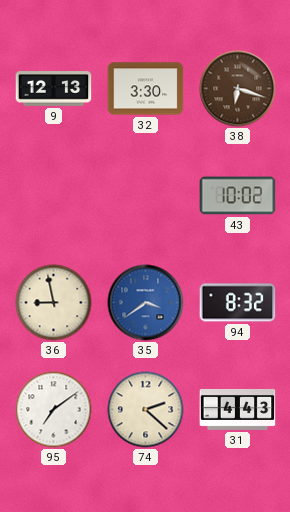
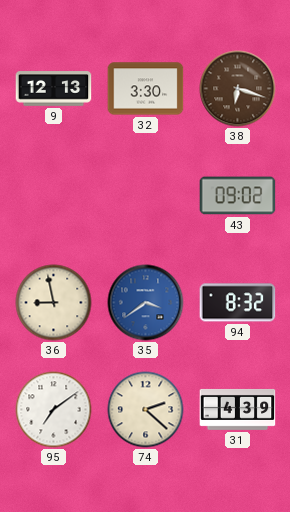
43: 10:02 -> 09:02
31: 4:43 -> 4:39
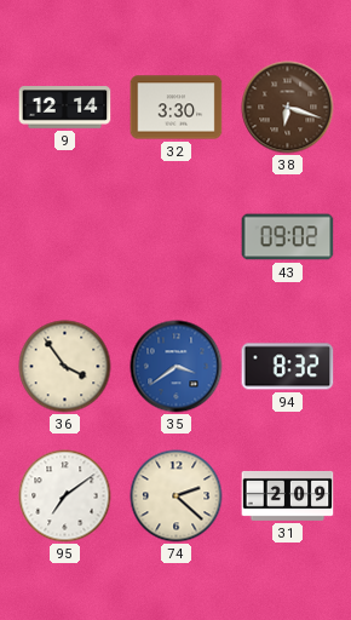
9: 12:13 -> 12:14
36: 8:58 -> 3:54
31: 4:39 -> 2:09
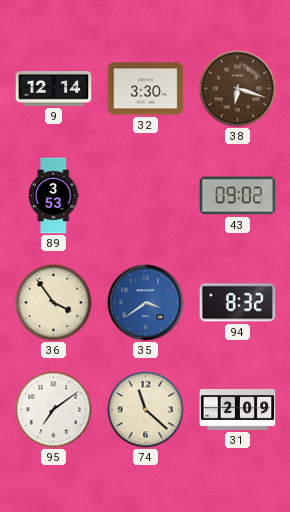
89: none -> 3:53
74: 2:22 -> 11:22
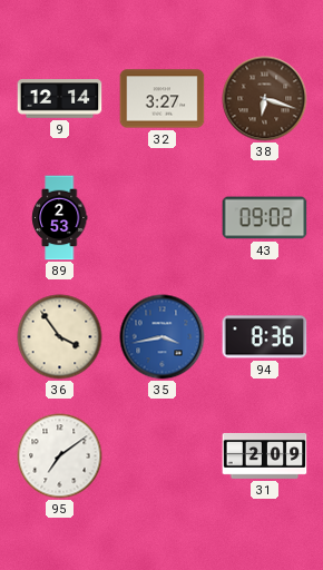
32: 3:30 -> 3:27
89: 3:53 -> 2:53
35: 3:39 -> 3:43
94: 8:32 -> 8:36
74: 11:22 -> none
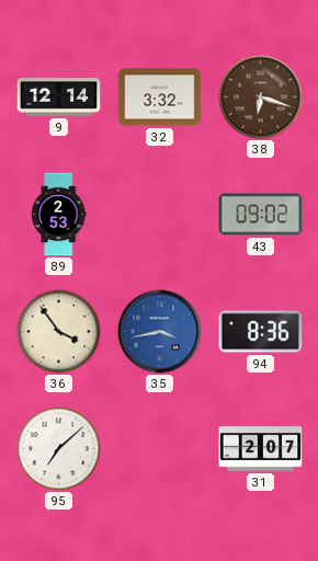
32: 3:27 -> 3:32
95: 7:09 -> 7:08
31: 2:09 -> 2:07
